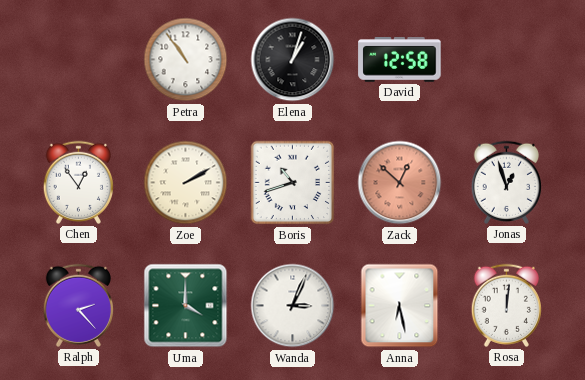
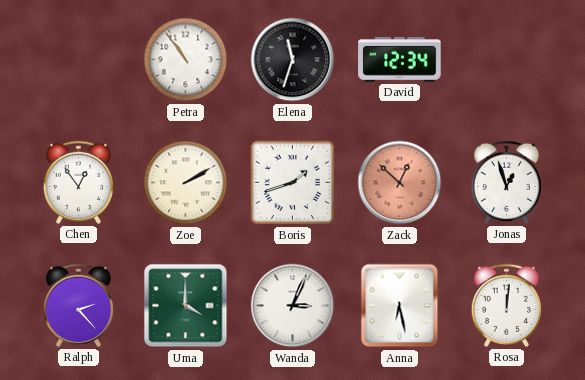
Elena: 1:03 -> 11:33
David: 12:58 -> 12:34
Boris: 10:42 -> 1:42
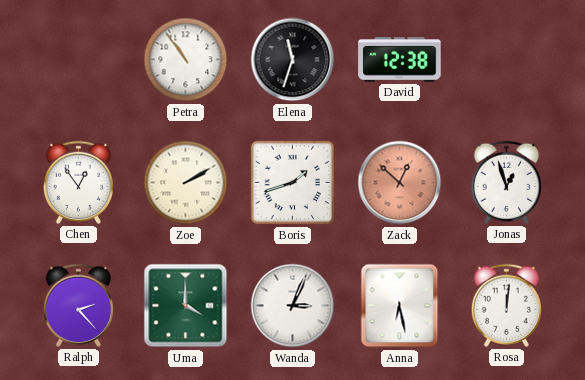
David: 12:34 -> 12:38
